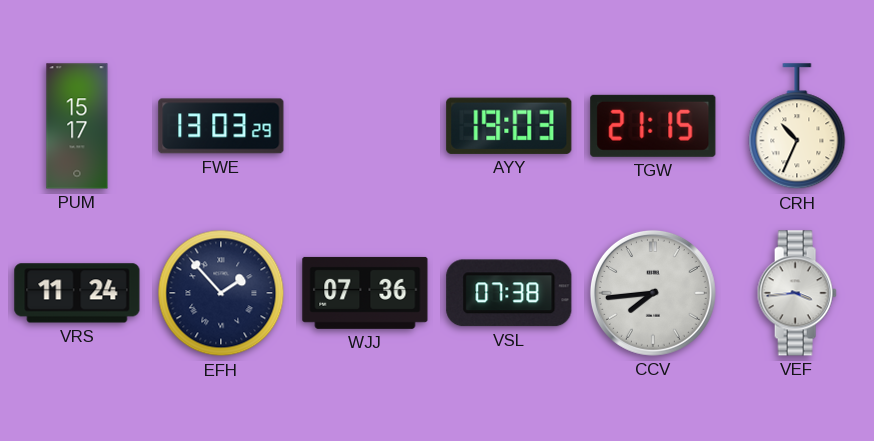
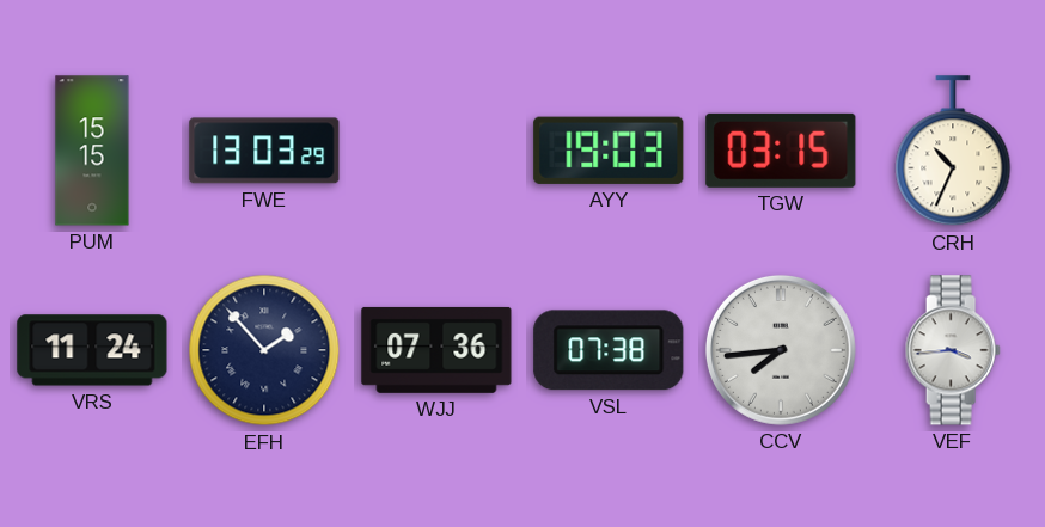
PUM: 15:17 -> 15:15
TGW: 21:15 -> 03:15
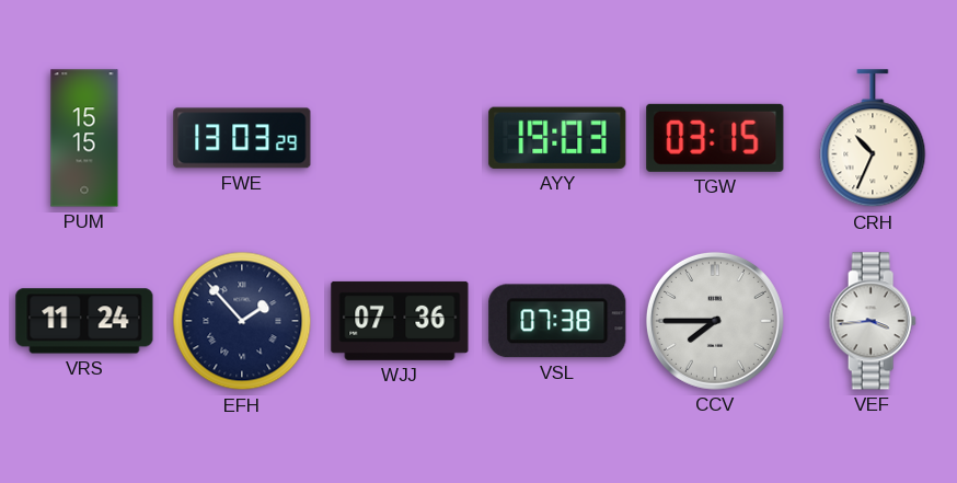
CCV: 7:44 -> 7:45
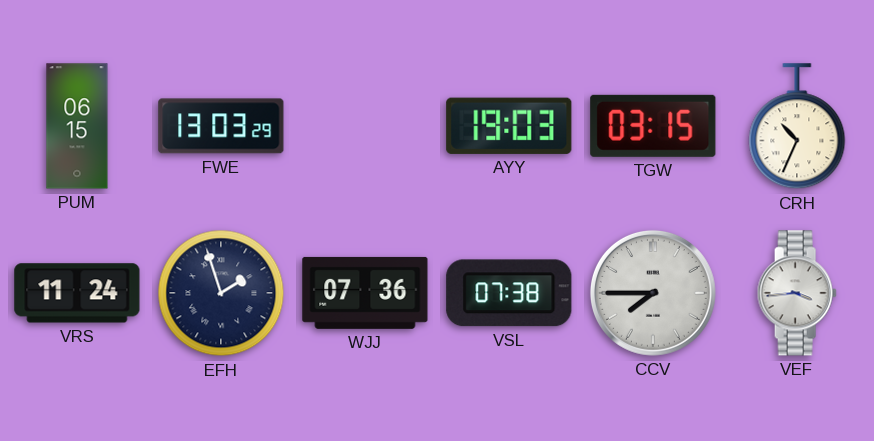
PUM: 15:15 -> 06:15
EFH: 1:53 -> 1:57
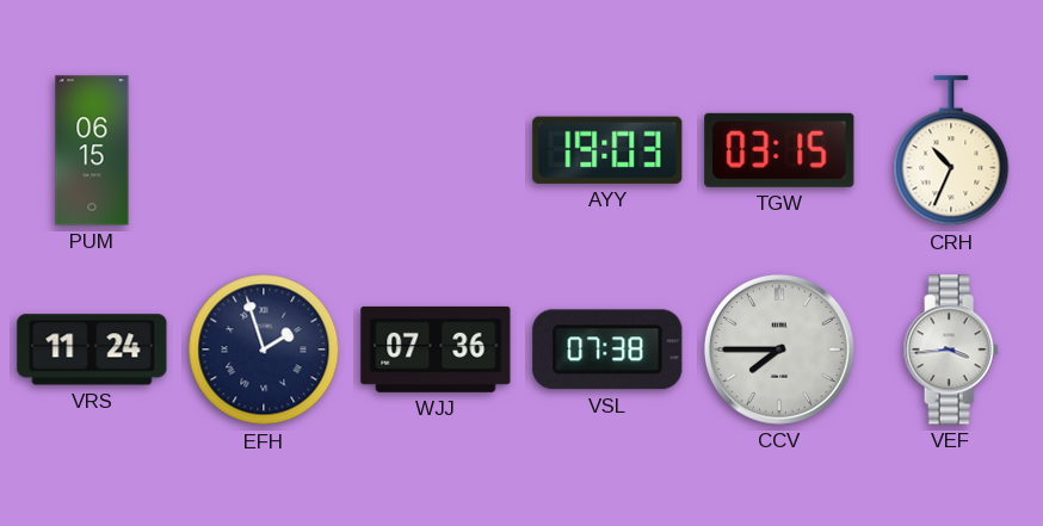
FWE: 13:03 -> none
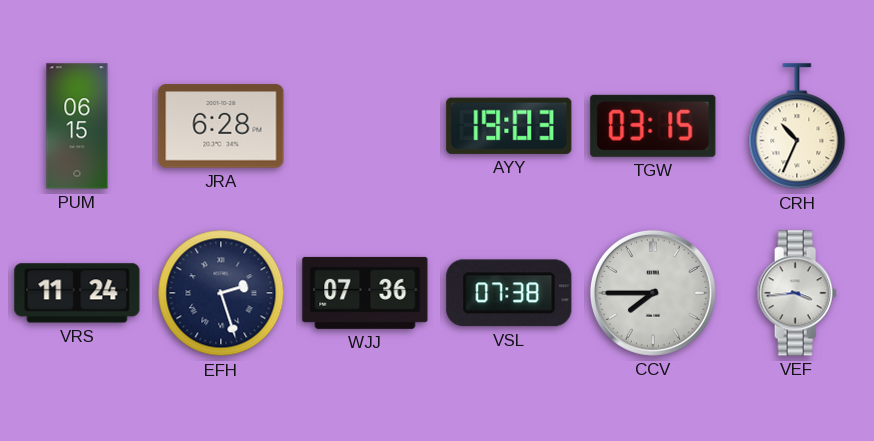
JRA: none -> 6:28
EFH: 1:57 -> 2:27
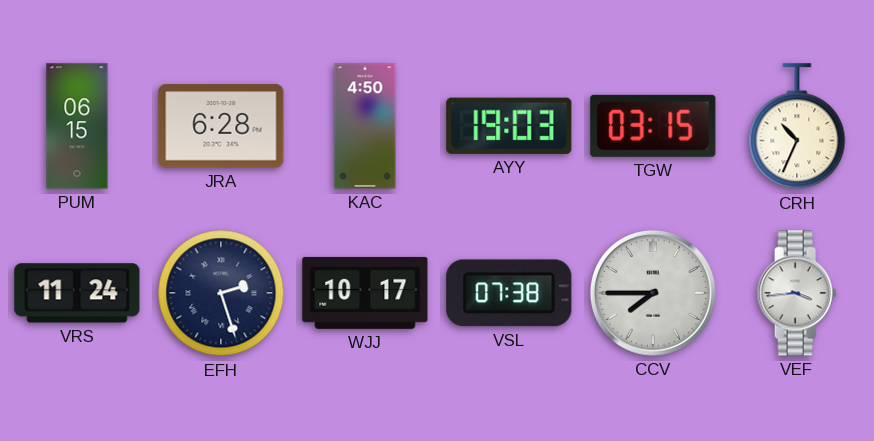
KAC: none -> 4:50
WJJ: 07:36 -> 10:17
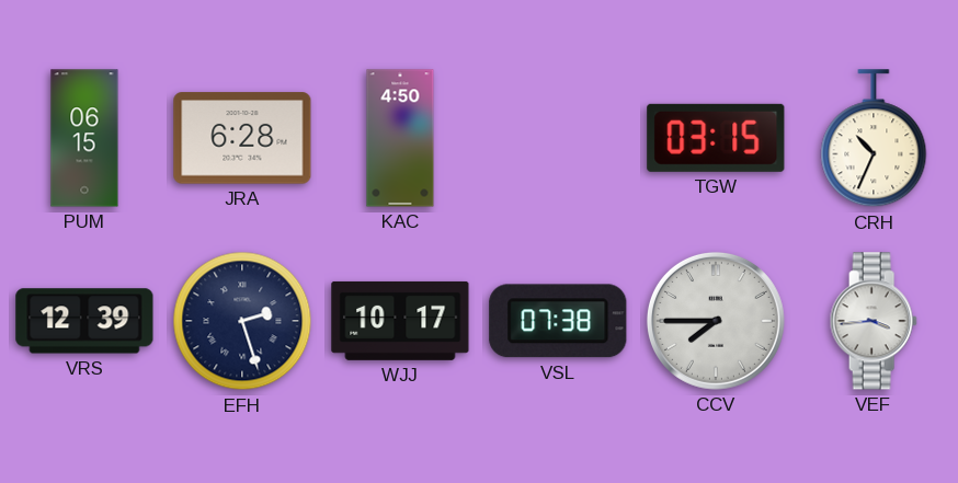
AYY: 19:03 -> none
VRS: 11:24 -> 12:39
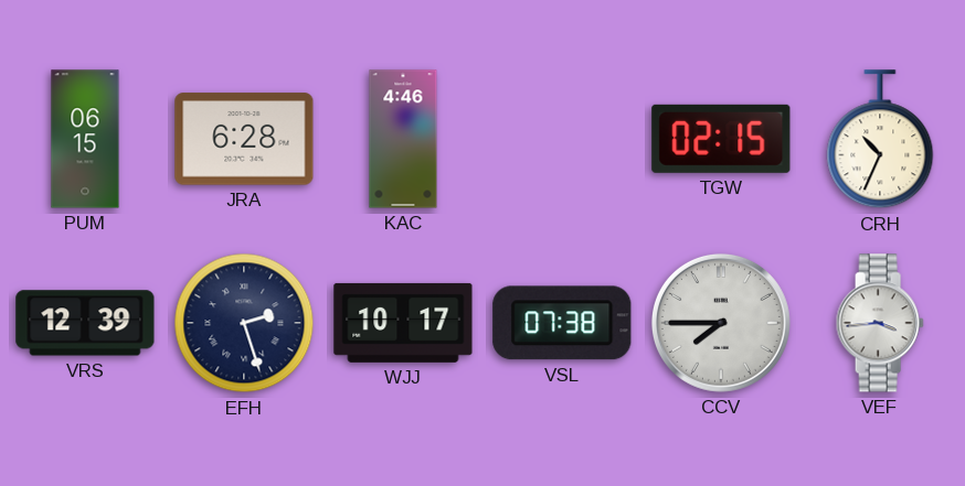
KAC: 4:50 -> 4:46
TGW: 03:15 -> 02:15
